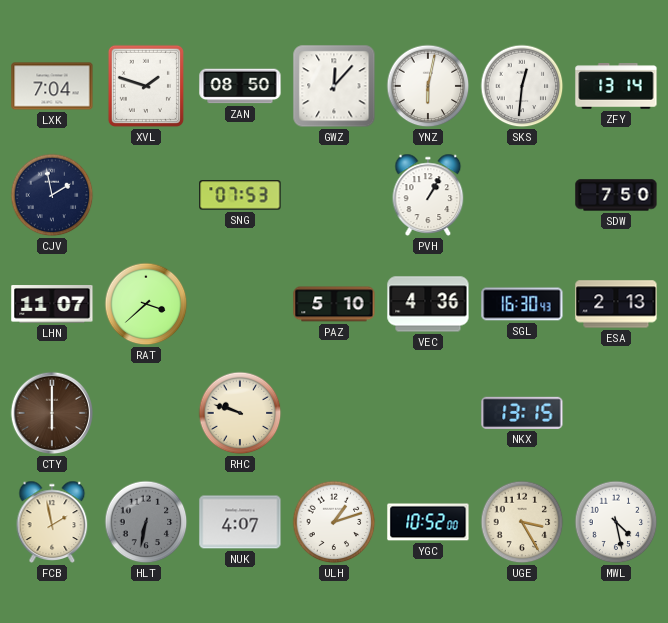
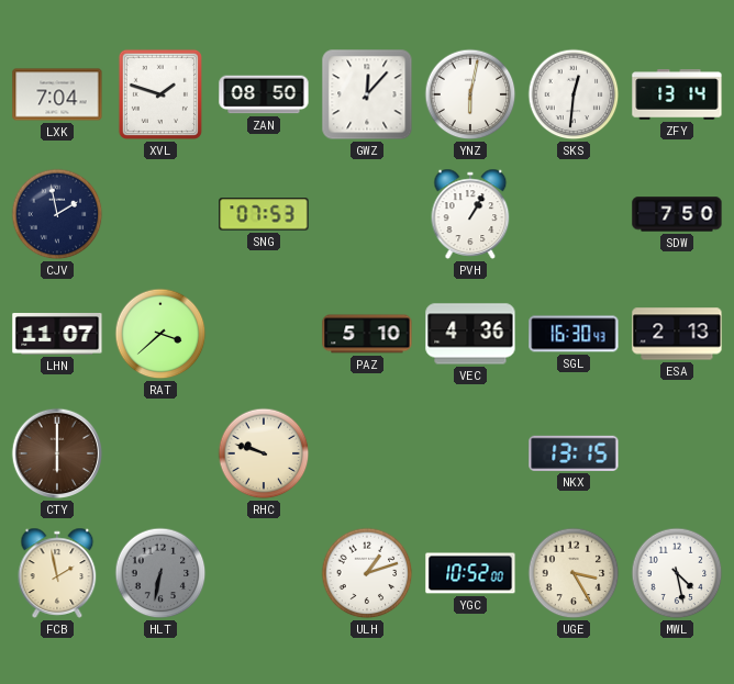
NUK: 4:07 -> none
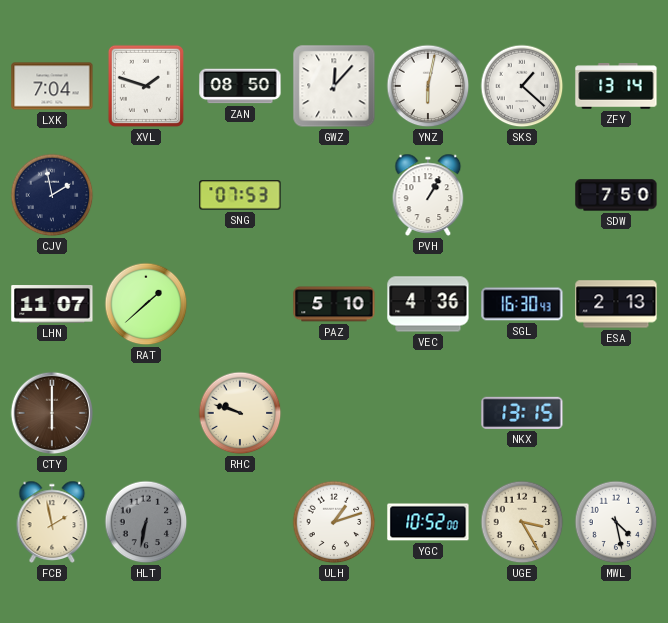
SKS: 12:31 -> 1:22
RAT: 3:38 -> 1:38
